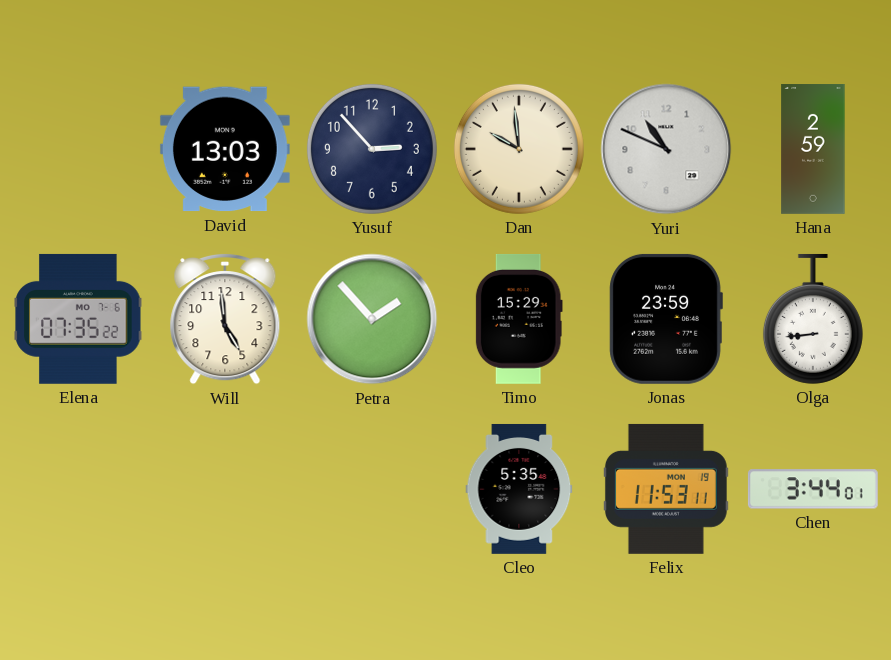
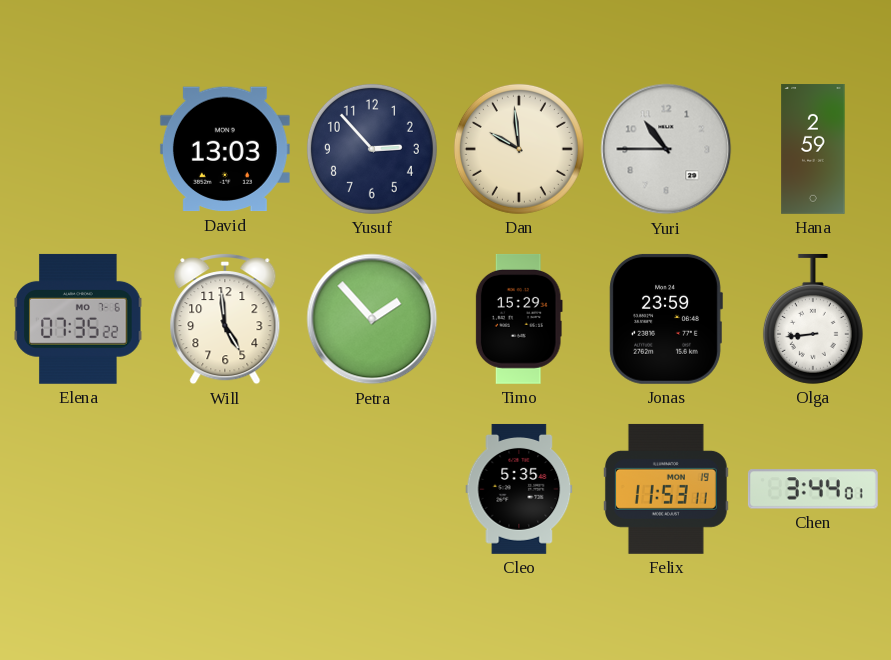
Yuri: 10:49 -> 10:45
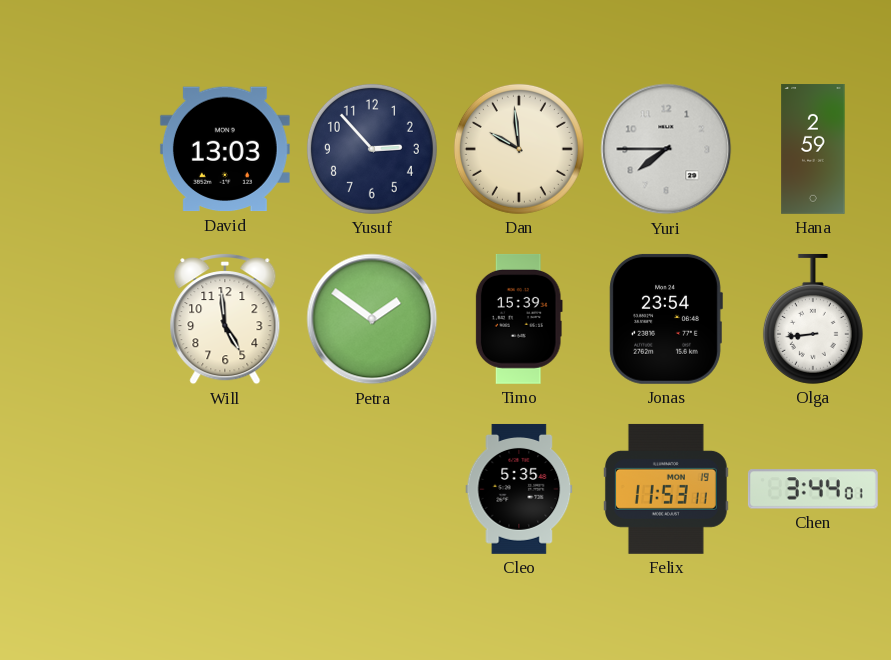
Yuri: 10:45 -> 7:45
Elena: 07:35 -> none
Petra: 1:53 -> 1:51
Timo: 15:29 -> 15:39
Jonas: 23:59 -> 23:54
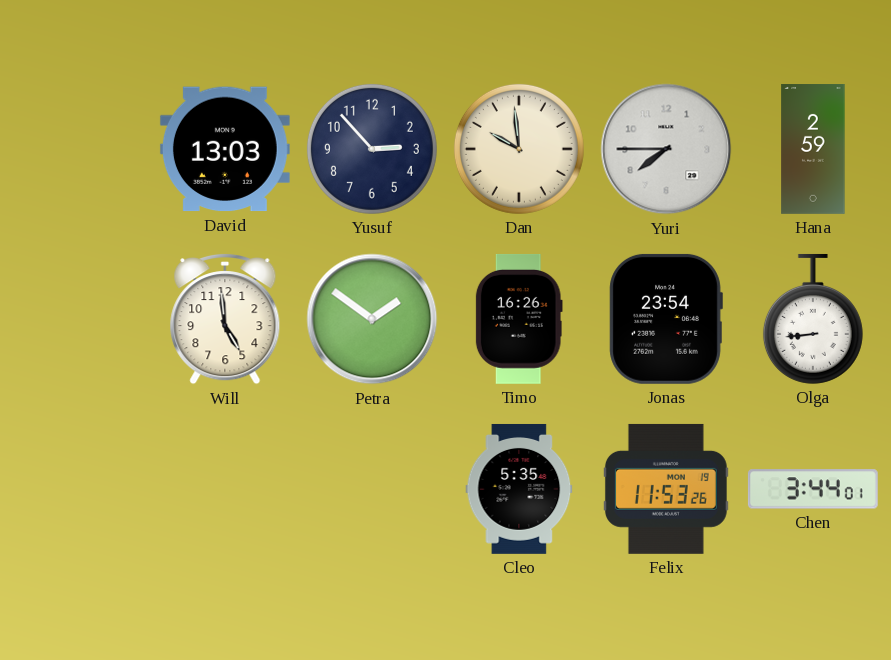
Timo: 15:39 -> 16:26
Felix: 11:53:11 -> 11:53:26
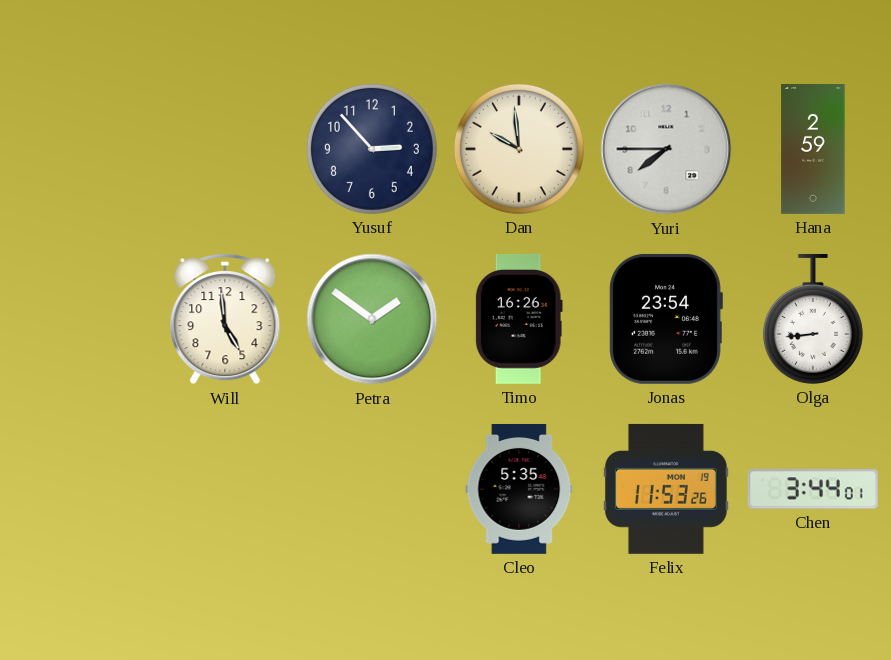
David: 13:03 -> none
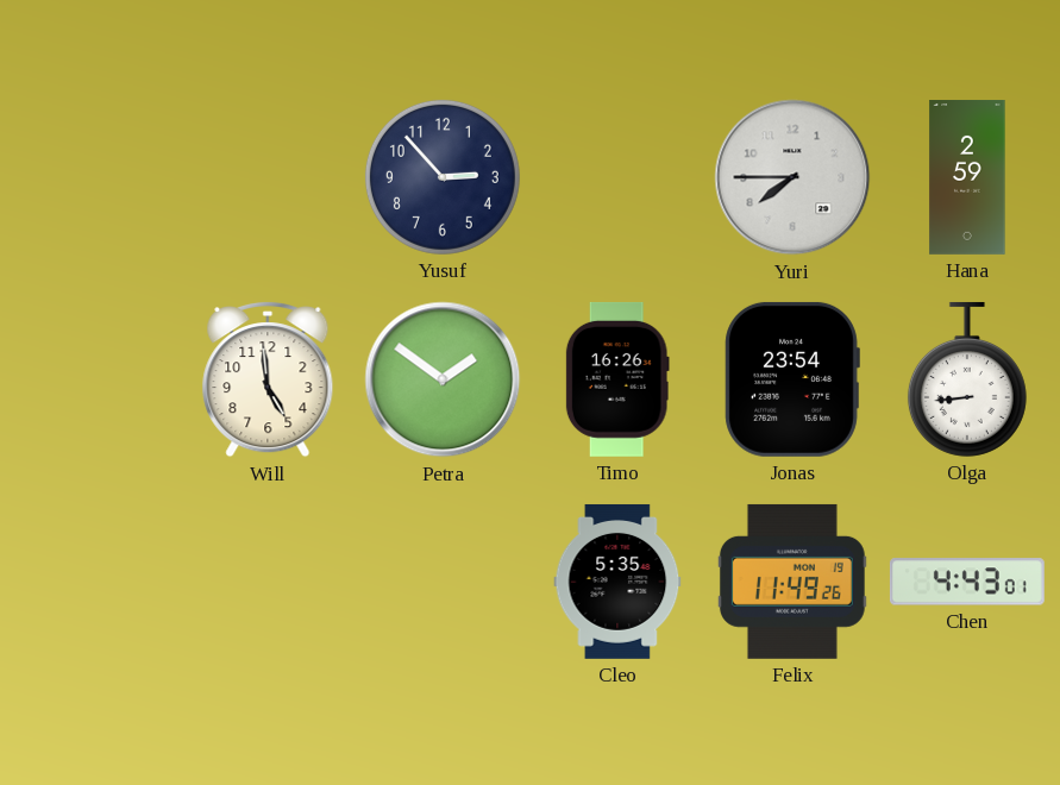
Dan: 9:59 -> none
Felix: 11:53 -> 11:49
Chen: 3:44 -> 4:43
